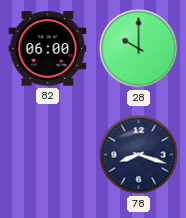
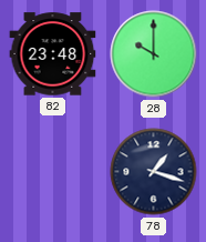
82: 06:00 -> 23:48
78: 8:18 -> 1:18
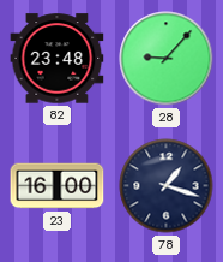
28: 10:00 -> 9:07
23: none -> 16:00
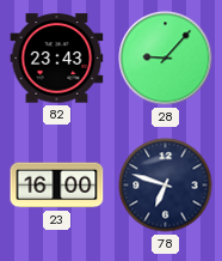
82: 23:48 -> 23:43
78: 1:18 -> 6:48
